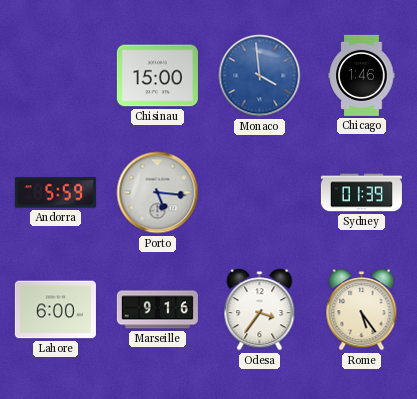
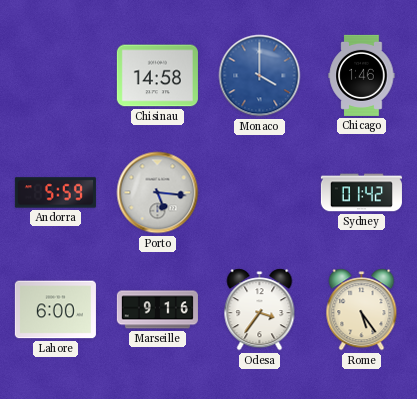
Chisinau: 15:00 -> 14:58
Monaco: 3:59 -> 4:00
Sydney: 01:39 -> 01:42
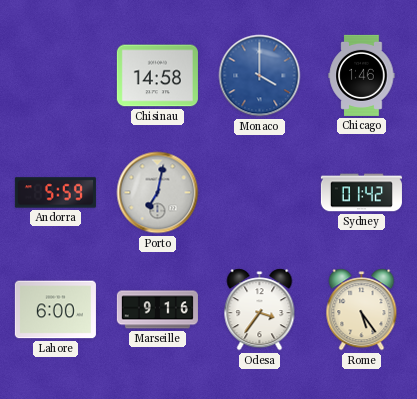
Porto: 5:16 -> 7:02
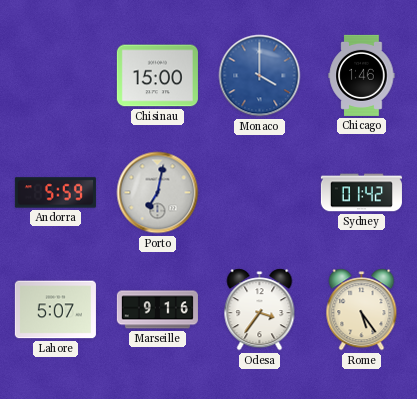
Chisinau: 14:58 -> 15:00
Lahore: 6:00 -> 5:07
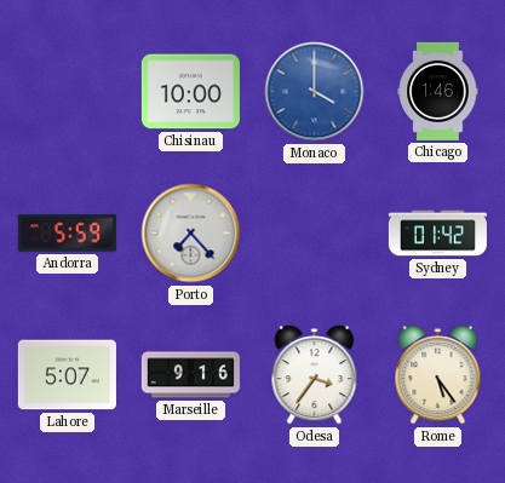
Chisinau: 15:00 -> 10:00
Porto: 7:02 -> 7:23
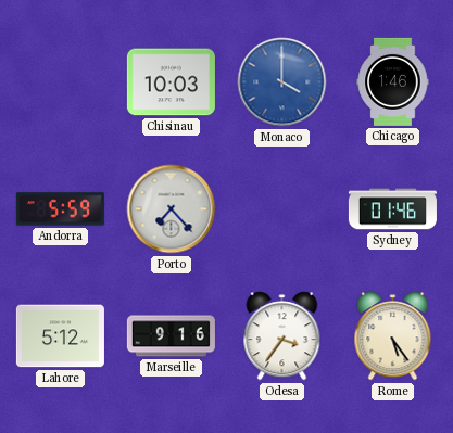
Chisinau: 10:00 -> 10:03
Sydney: 01:42 -> 01:46
Lahore: 5:07 -> 5:12
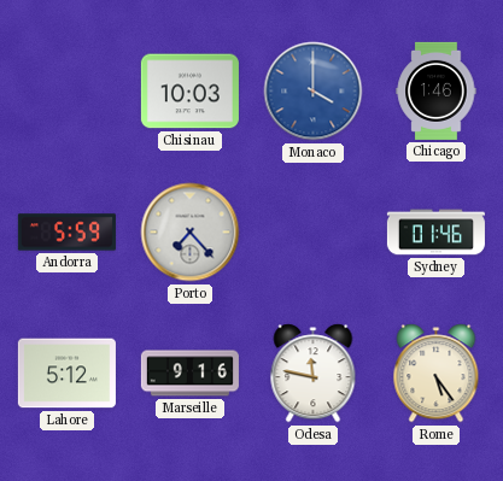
Odesa: 3:36 -> 11:47
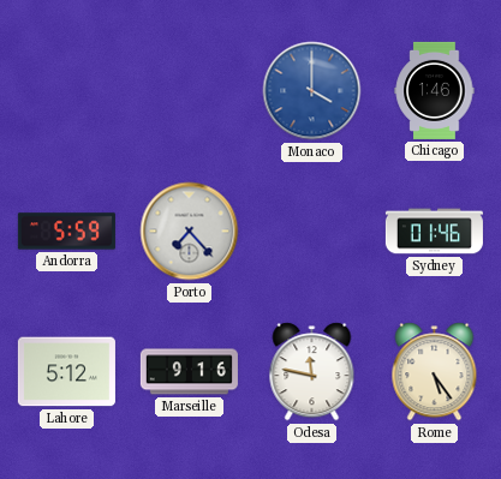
Chisinau: 10:03 -> none
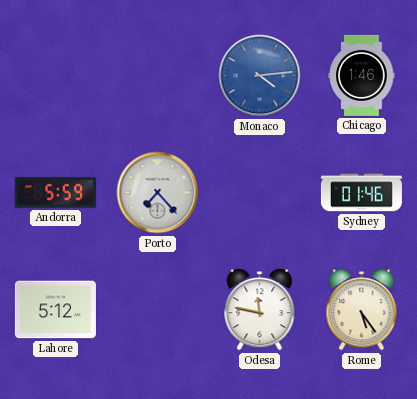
Monaco: 4:00 -> 4:14
Marseille: 9:16 -> none
